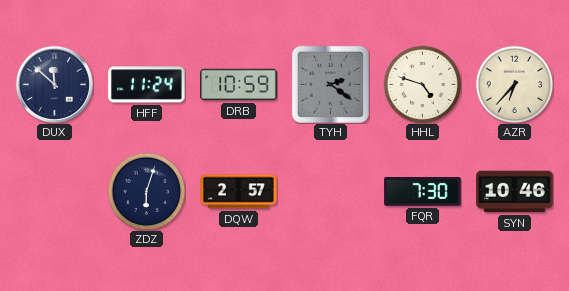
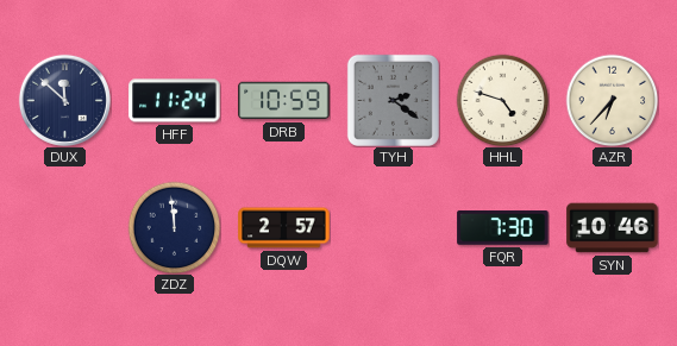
ZDZ: 6:03 -> 11:59
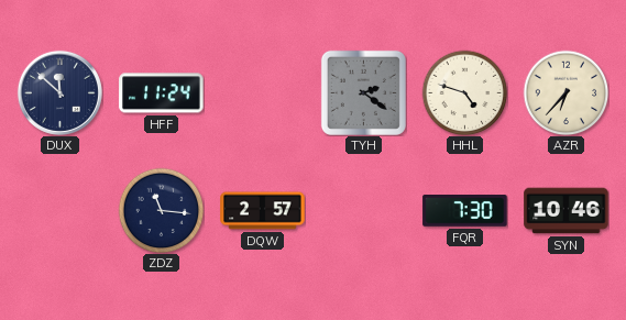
DRB: 10:59 -> none
ZDZ: 11:59 -> 11:16
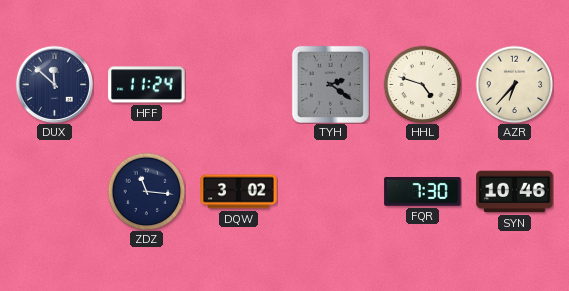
DQW: 2:57 -> 3:02
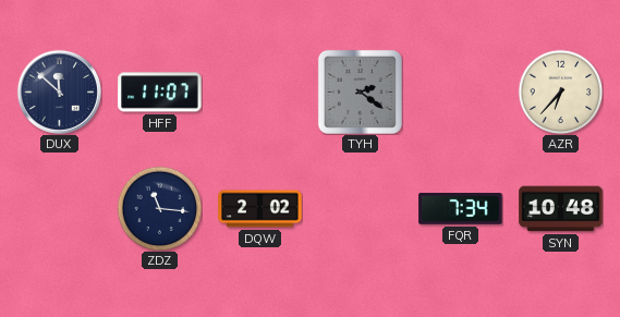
HFF: 11:24 -> 11:07
HHL: 4:48 -> none
DQW: 3:02 -> 2:02
FQR: 7:30 -> 7:34
SYN: 10:46 -> 10:48
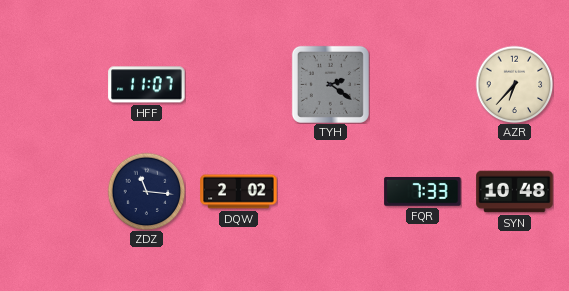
DUX: 11:52 -> none
FQR: 7:34 -> 7:33
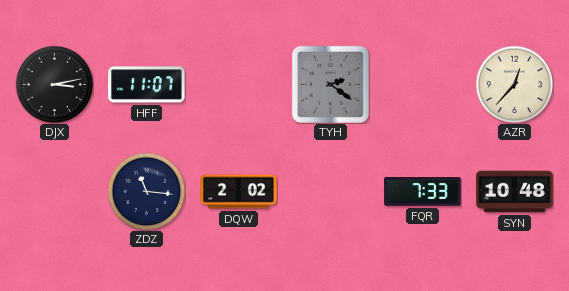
DJX: none -> 3:13
AZR: 6:37 -> 12:37
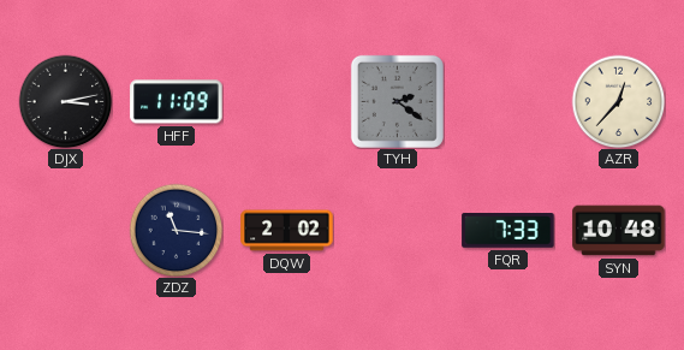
HFF: 11:07 -> 11:09
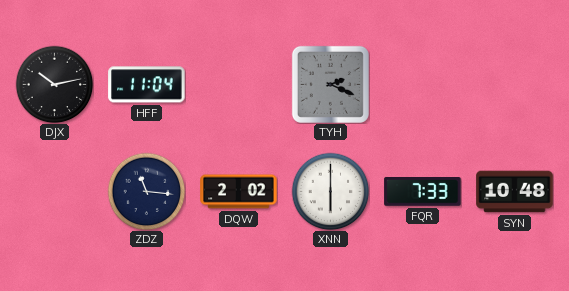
DJX: 3:13 -> 10:13
HFF: 11:09 -> 11:04
TYH: 2:21 -> 2:19
AZR: 12:37 -> none
XNN: none -> 6:00
